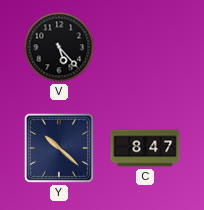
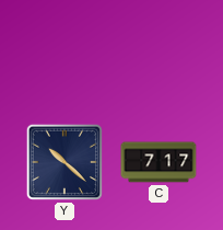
V: 5:23 -> none
C: 8:47 -> 7:17
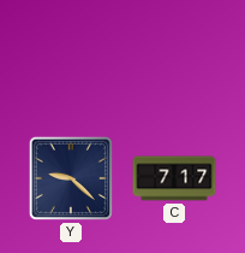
Y: 10:22 -> 9:22
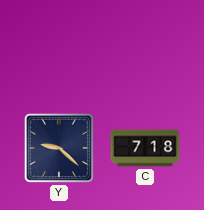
C: 7:17 -> 7:18
